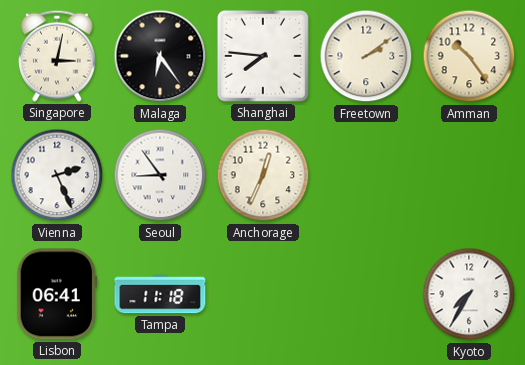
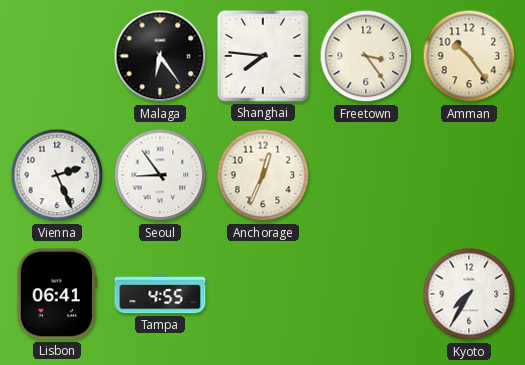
Singapore: 3:02 -> none
Freetown: 2:09 -> 3:24
Tampa: 11:18 -> 4:55
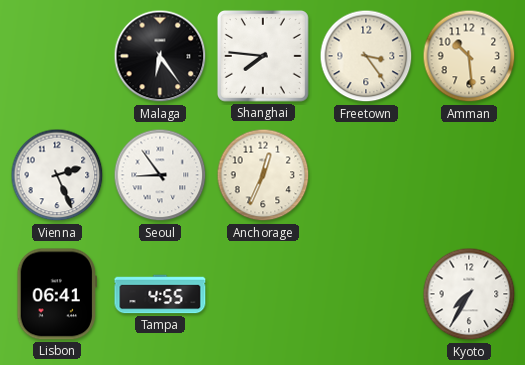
Amman: 10:24 -> 10:29
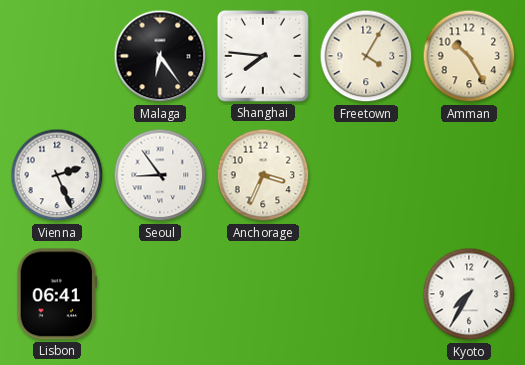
Freetown: 3:24 -> 4:05
Amman: 10:29 -> 10:25
Anchorage: 12:34 -> 3:34
Tampa: 4:55 -> none
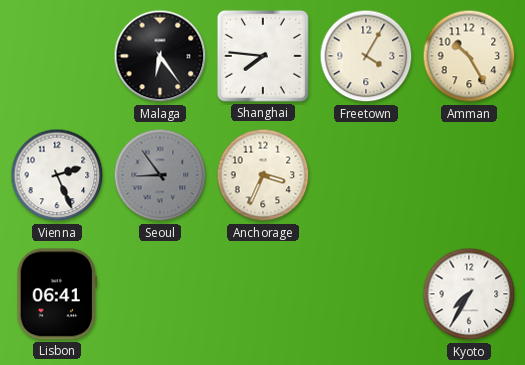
Seoul dial: white -> grey
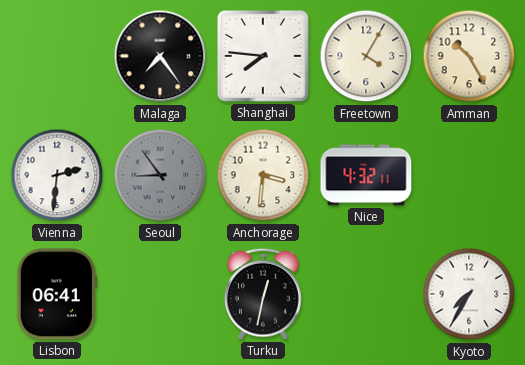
Malaga: 6:24 -> 7:24
Vienna: 2:26 -> 2:31
Anchorage: 3:34 -> 3:31
Nice: none -> 4:32
Turku: none -> 12:32
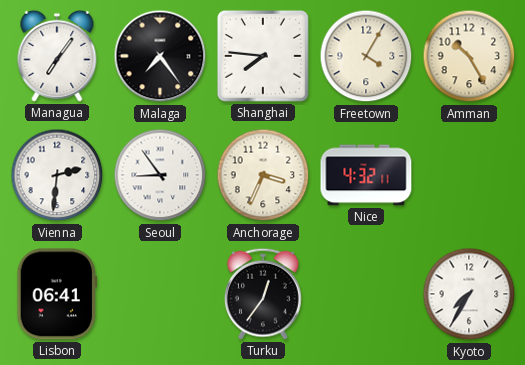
Managua: none -> 7:06
Seoul dial: grey -> white
Anchorage: 3:31 -> 3:34
Turku: 12:32 -> 12:36
